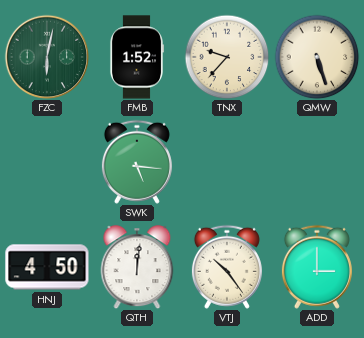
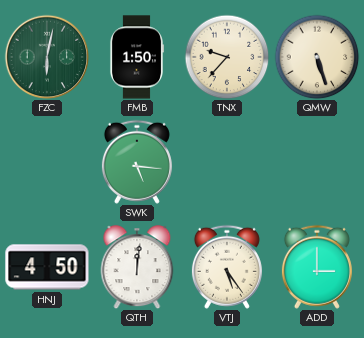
FMB: 1:52 -> 1:50
VTJ: 10:24 -> 5:24
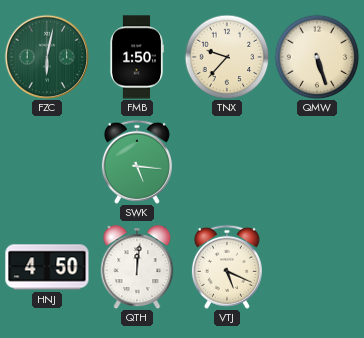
VTJ: 5:24 -> 5:19
ADD: 3:00 -> none
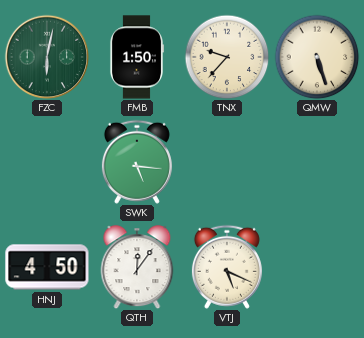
QTH: 12:01 -> 12:06
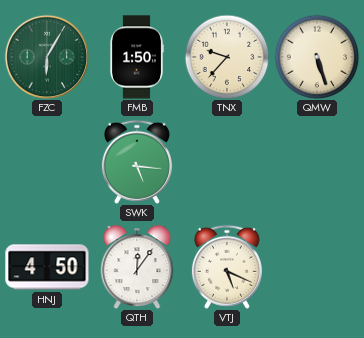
FZC: 6:02 -> 6:05
